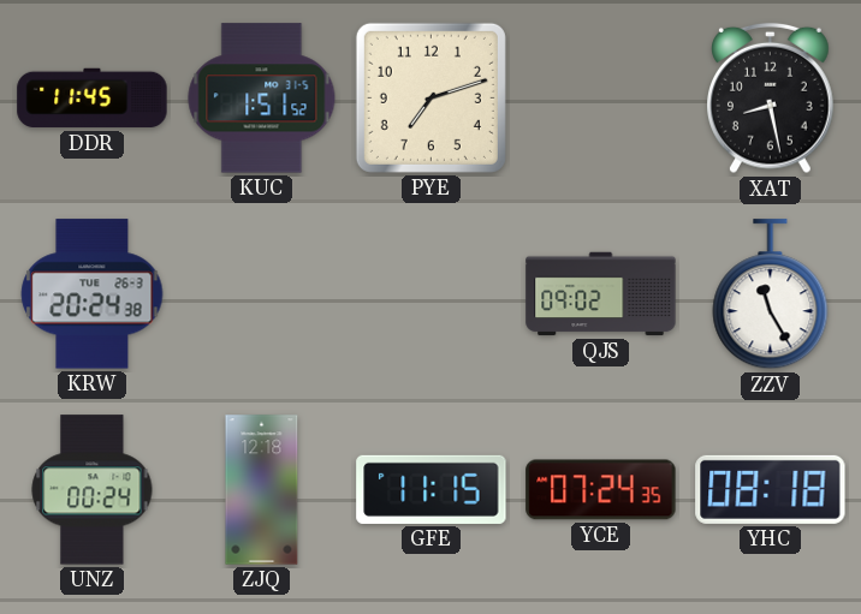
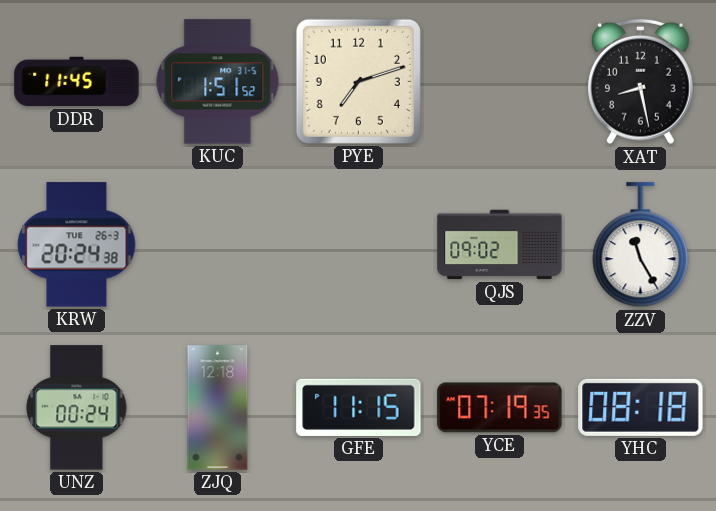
YCE: 07:24 -> 07:19
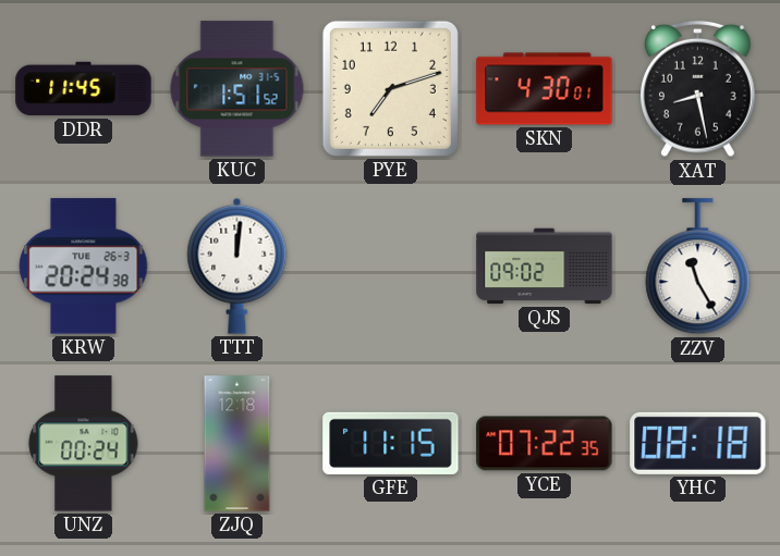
SKN: none -> 4:30
TTT: none -> 12:01
YCE: 07:19 -> 07:22
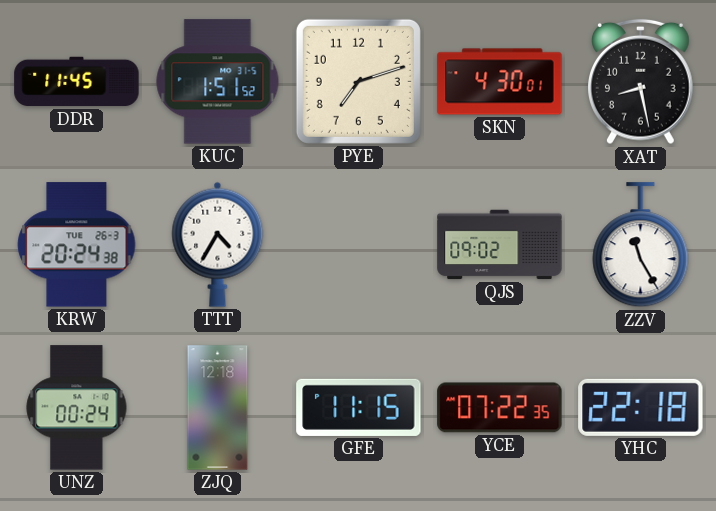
TTT: 12:01 -> 4:35
YHC: 08:18 -> 22:18
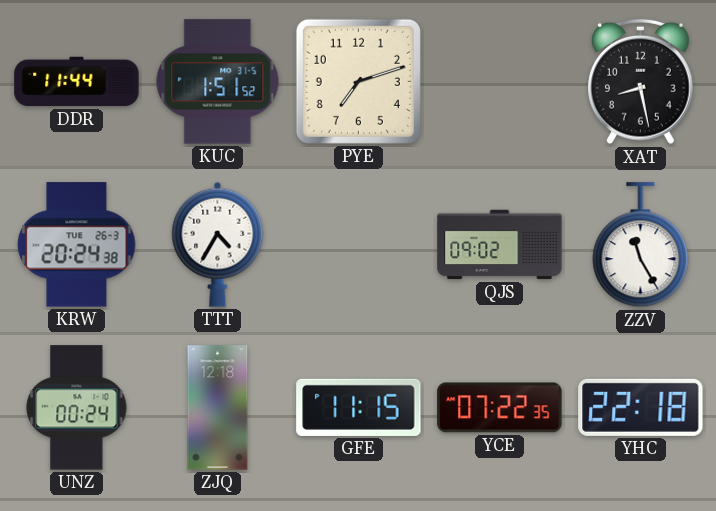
DDR: 11:45 -> 11:44
SKN: 4:30 -> none
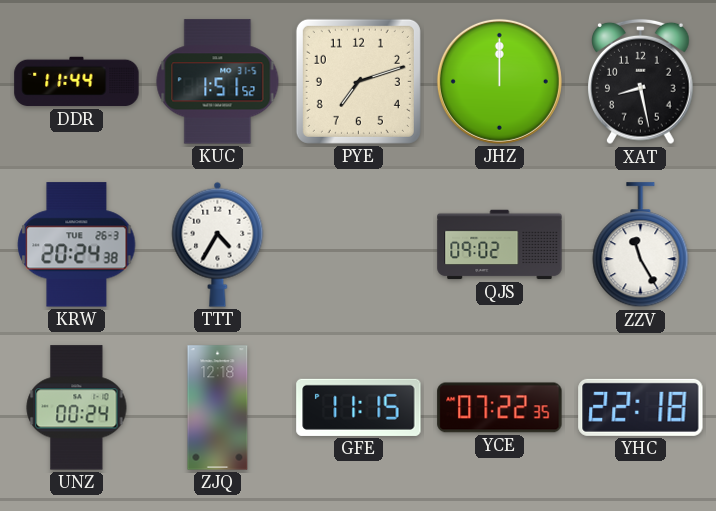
JHZ: none -> 12:00
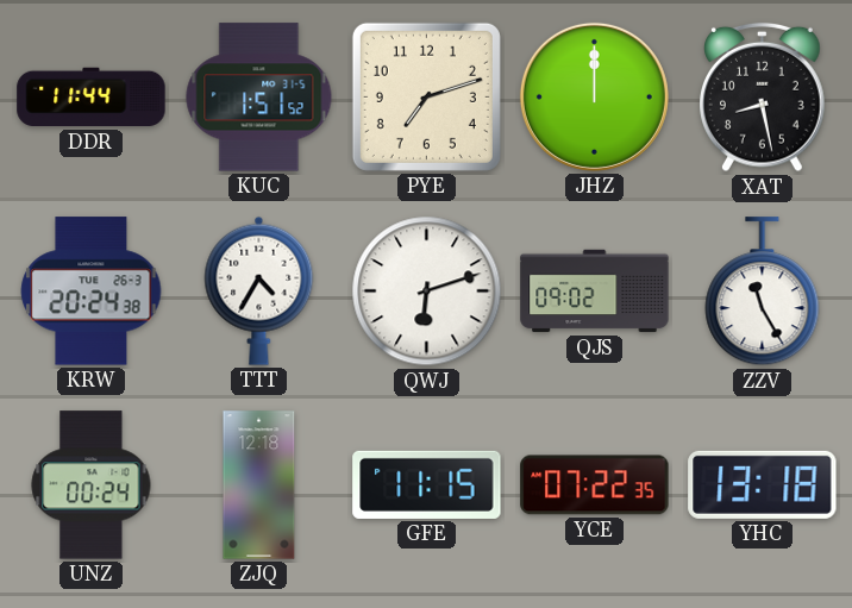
QWJ: none -> 6:12
YHC: 22:18 -> 13:18
